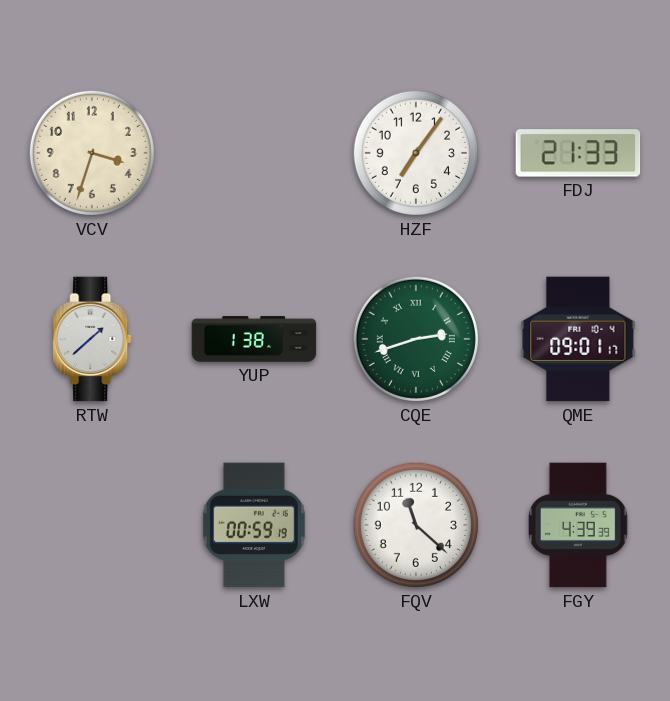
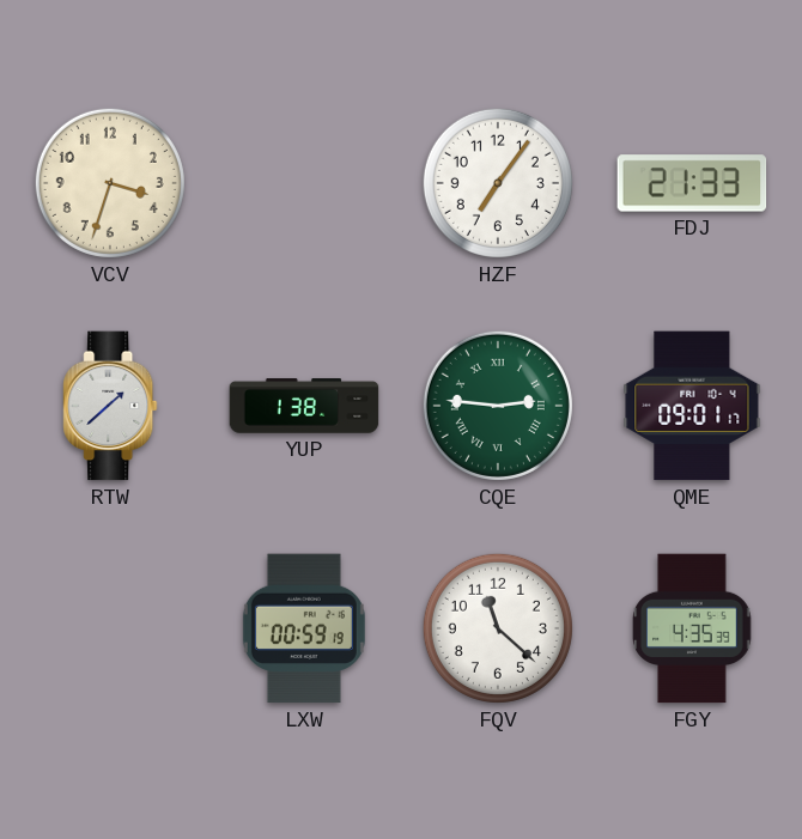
CQE: 2:42 -> 2:46
FGY: 4:39 -> 4:35
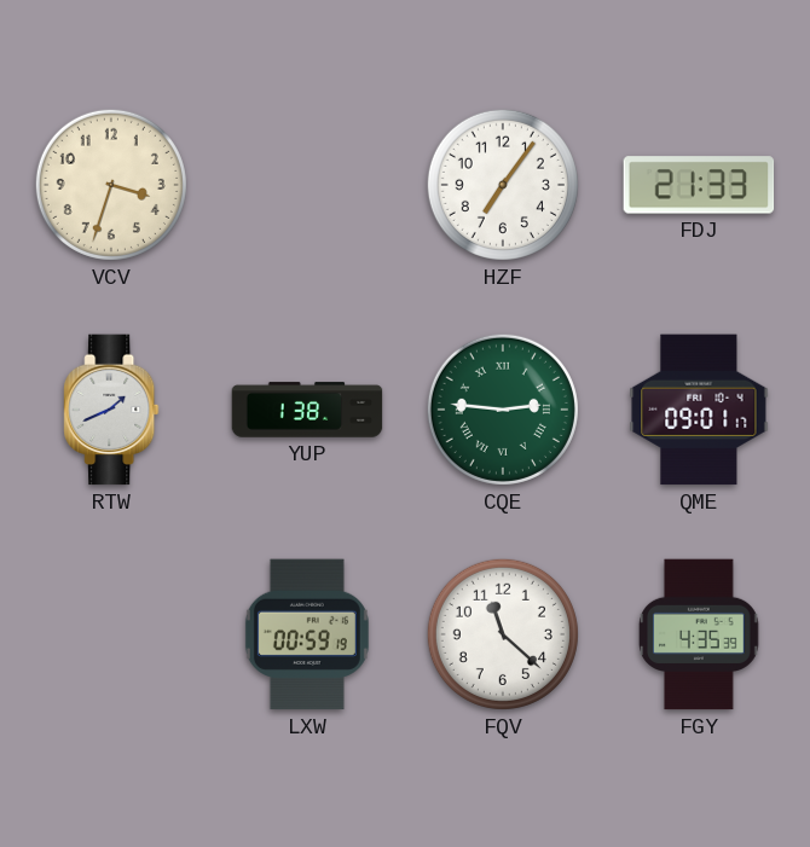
RTW: 1:38 -> 1:41
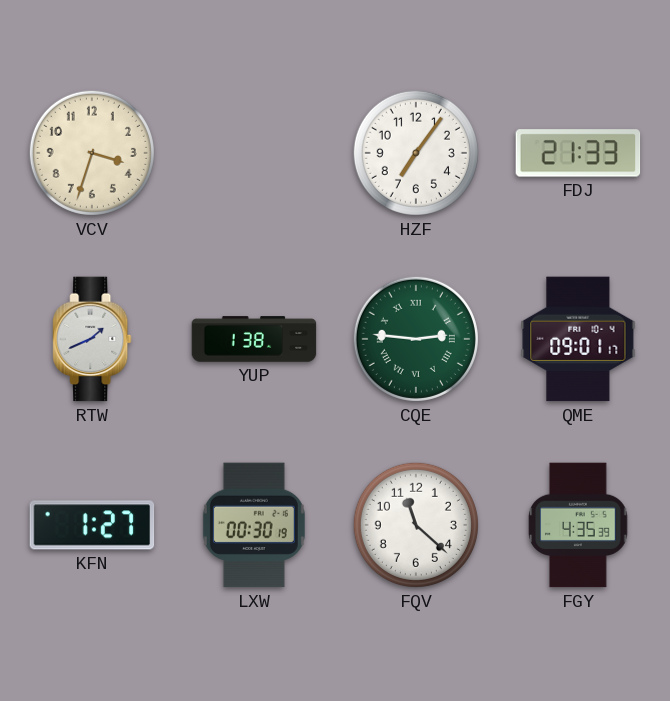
KFN: none -> 1:27
LXW: 00:59 -> 00:30
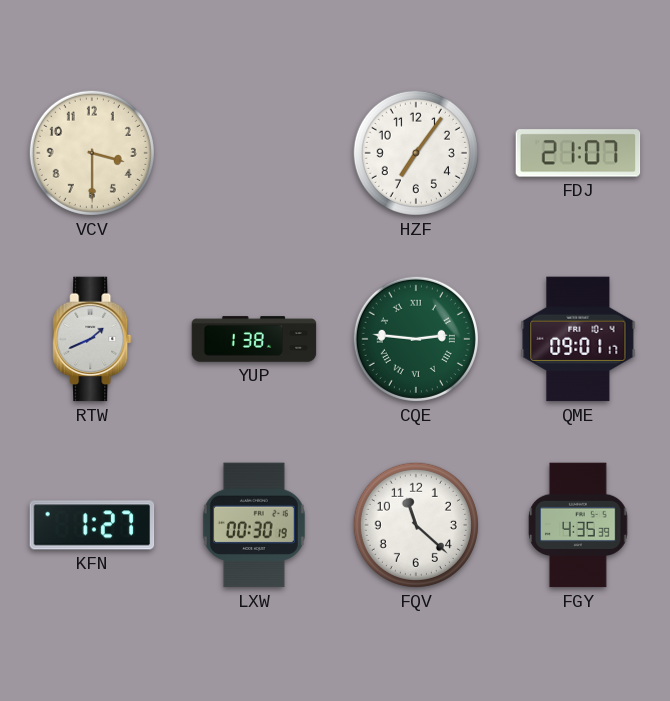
VCV: 3:33 -> 3:30
FDJ: 21:33 -> 21:07
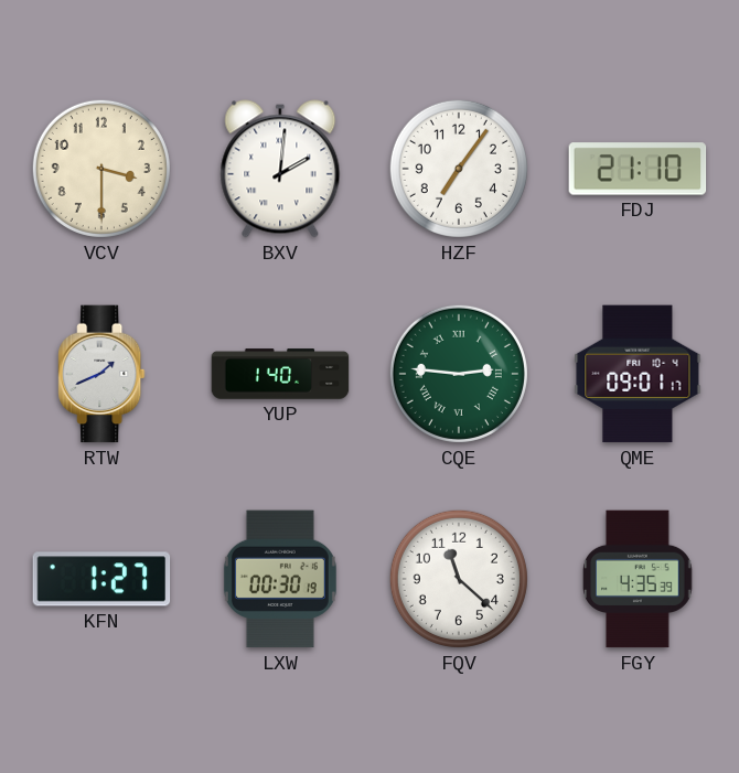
BXV: none -> 2:01
FDJ: 21:07 -> 21:10
YUP: 1:38 -> 1:40
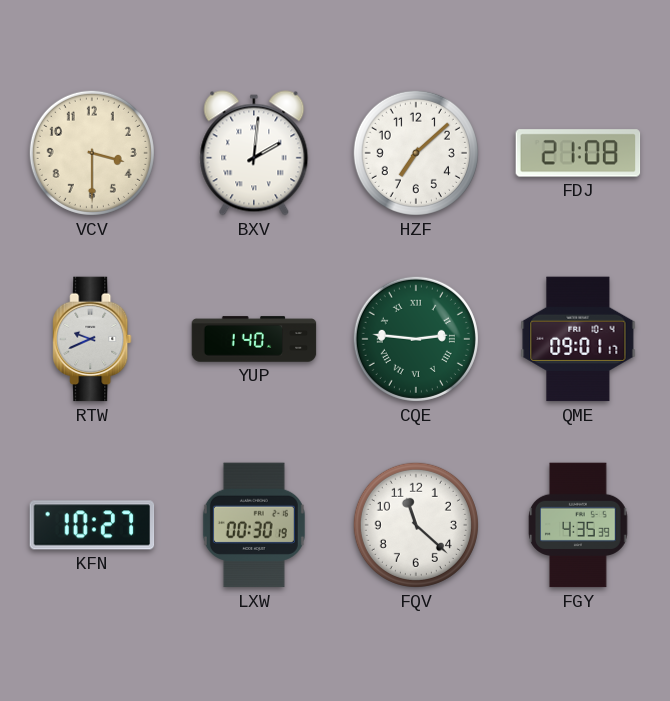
HZF: 7:06 -> 7:08
FDJ: 21:10 -> 21:08
RTW: 1:41 -> 9:41
KFN: 1:27 -> 10:27
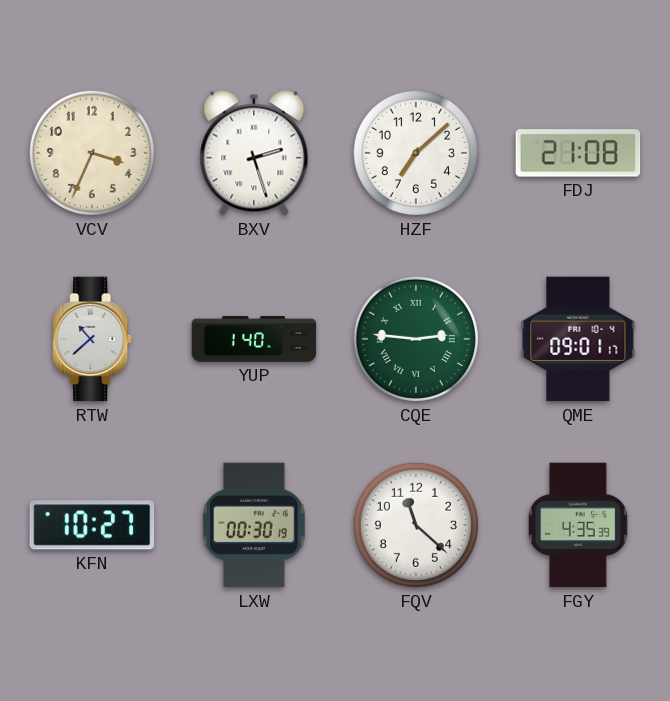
VCV: 3:30 -> 3:34
BXV: 2:01 -> 2:27
RTW: 9:41 -> 10:38
